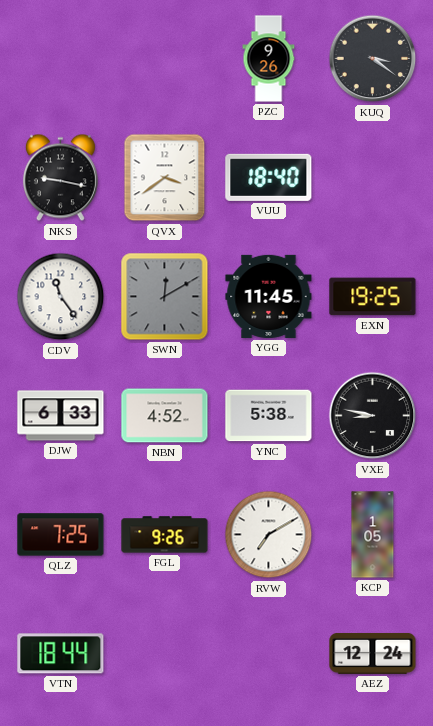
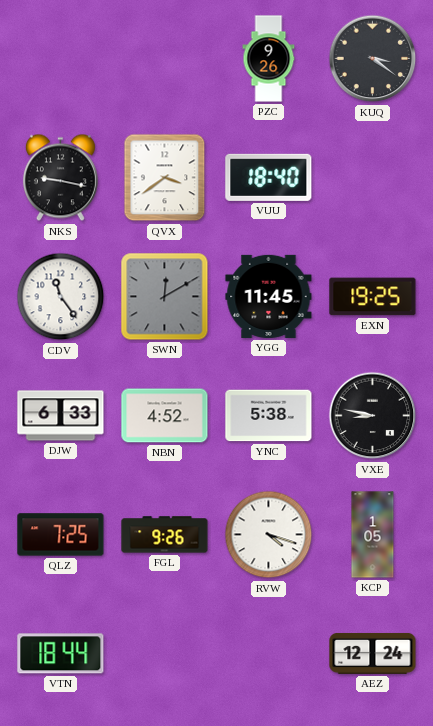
RVW: 7:10 -> 4:18
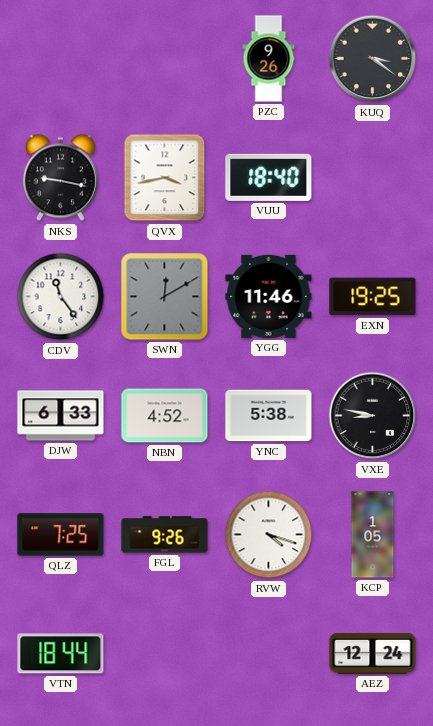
QVX: 3:39 -> 3:43
YGG: 11:45 -> 11:46
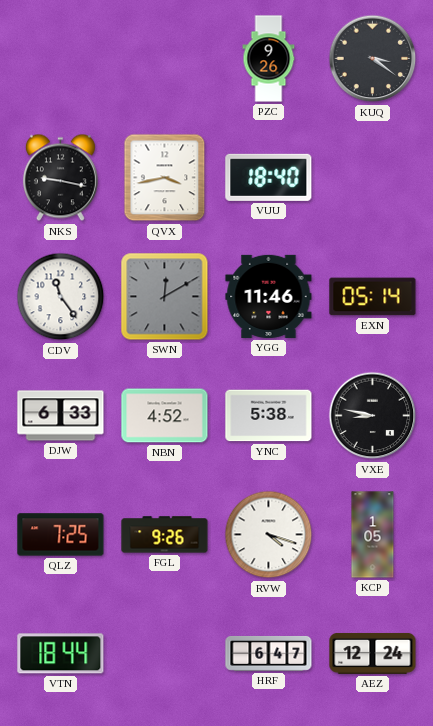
EXN: 19:25 -> 05:14
HRF: none -> 6:47
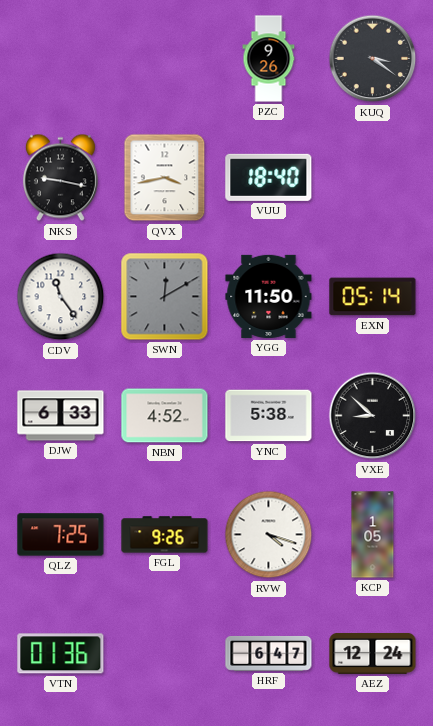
YGG: 11:46 -> 11:50
VXE: 8:47 -> 8:52
VTN: 18:44 -> 01:36
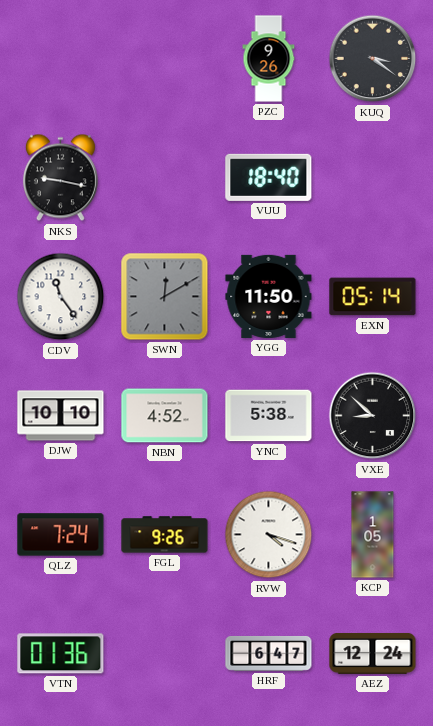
QVX: 3:43 -> none
DJW: 6:33 -> 10:10
QLZ: 7:25 -> 7:24
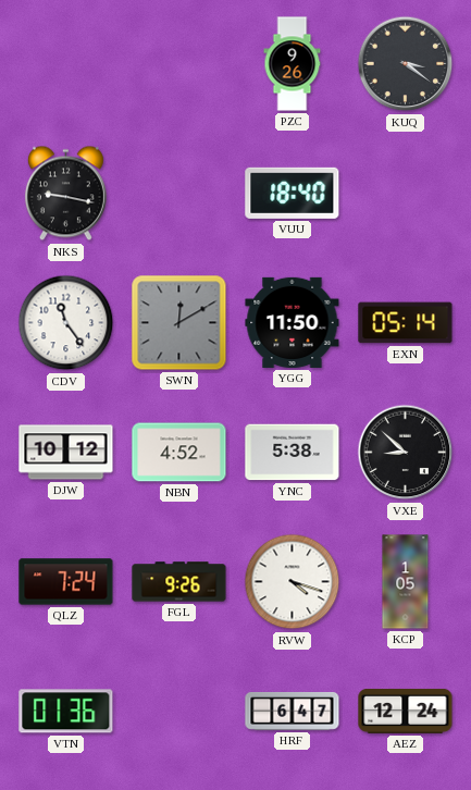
DJW: 10:10 -> 10:12
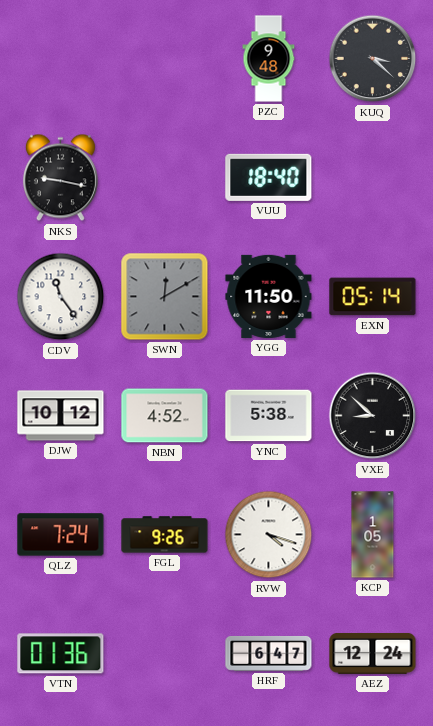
PZC: 9:26 -> 9:48
KUQ: 3:21 -> 3:22
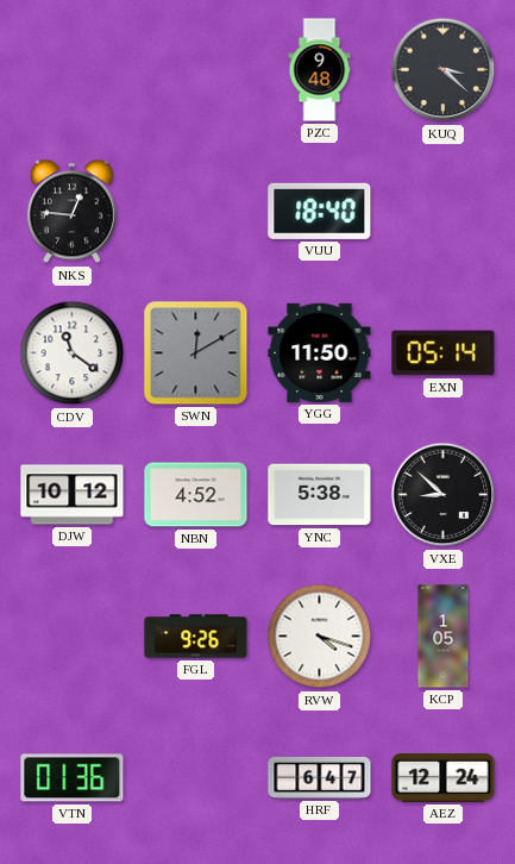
NKS: 9:17 -> 12:46
CDV: 11:24 -> 11:21
QLZ: 7:24 -> none
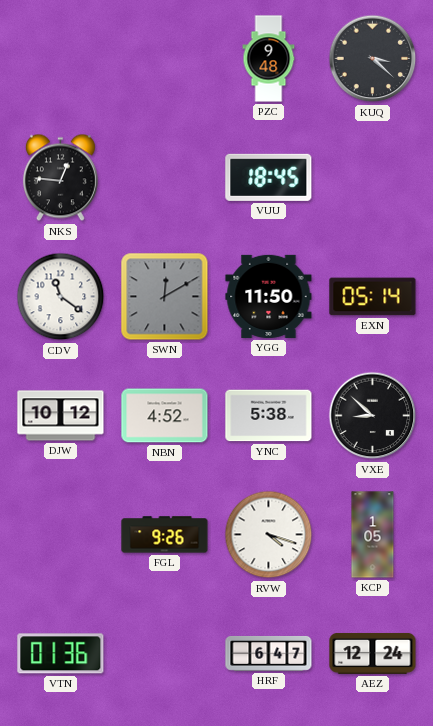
VUU: 18:40 -> 18:45
